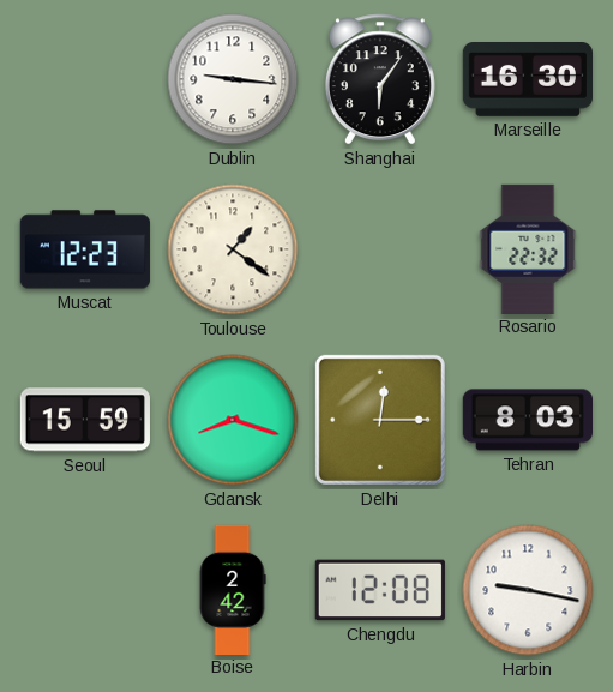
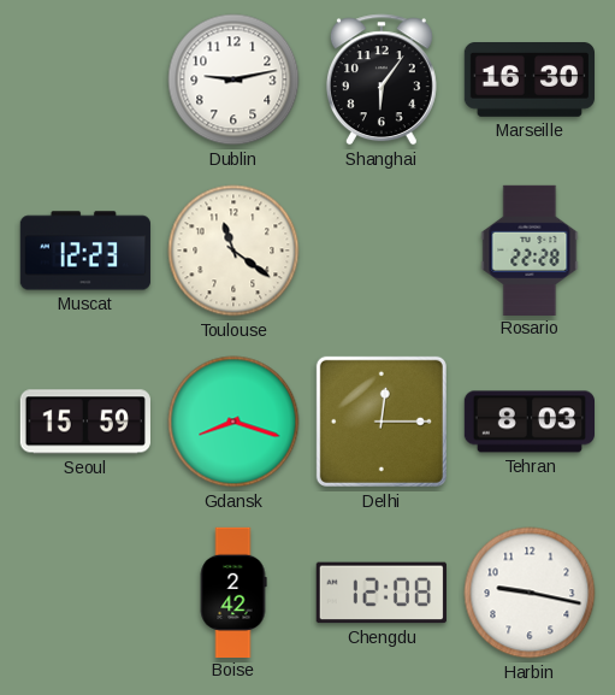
Dublin: 9:16 -> 9:13
Toulouse: 1:21 -> 11:21
Rosario: 22:32 -> 22:28
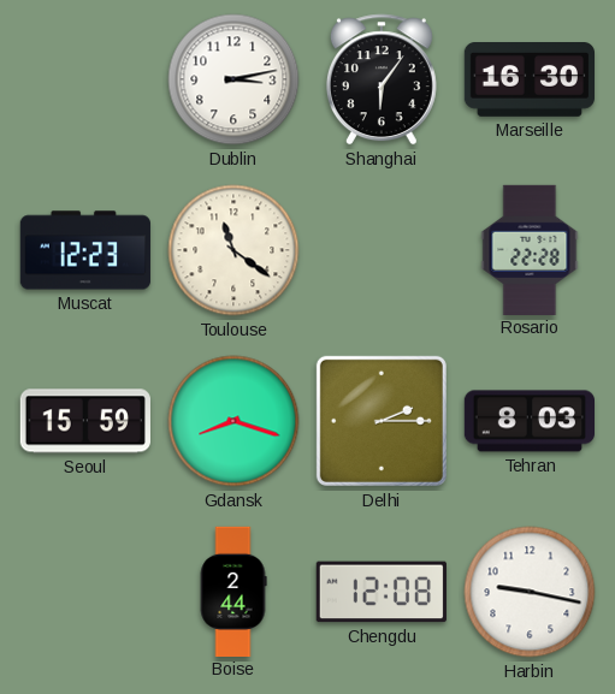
Dublin: 9:13 -> 3:13
Delhi: 12:15 -> 2:15
Boise: 2:42 -> 2:44
